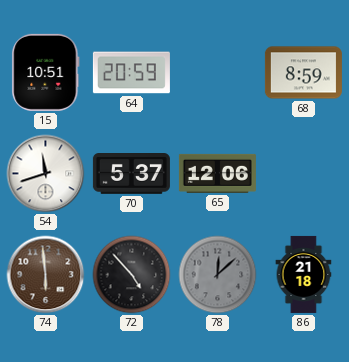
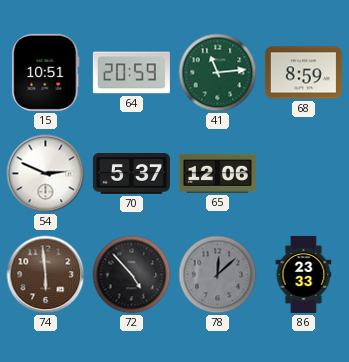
41: none -> 11:14
54: 11:42 -> 2:49
86: 21:18 -> 23:33
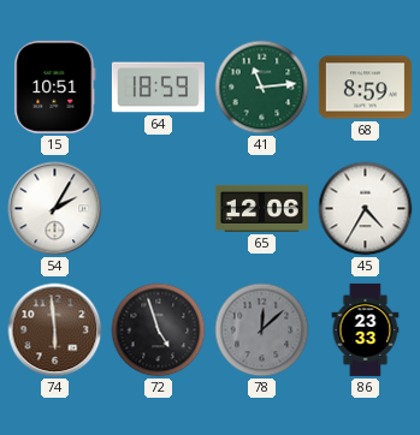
64: 20:59 -> 18:59
54: 2:49 -> 2:05
70: 5:37 -> none
45: none -> 4:35
72: 4:53 -> 4:57
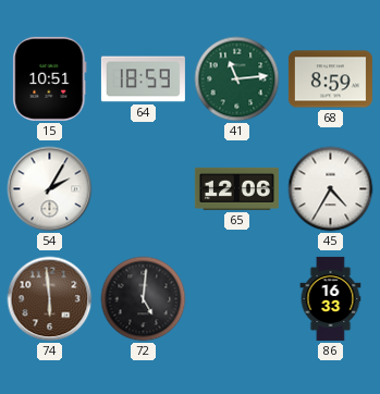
72: 4:57 -> 5:01
78: 12:08 -> none
86: 23:33 -> 16:33
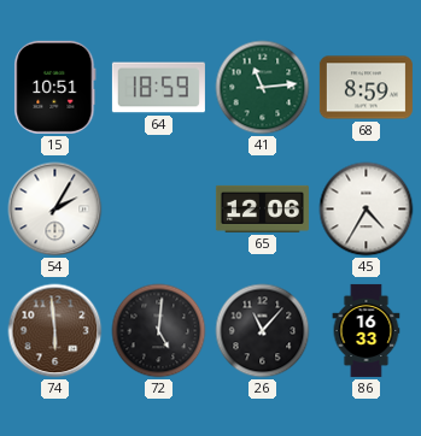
26: none -> 11:07
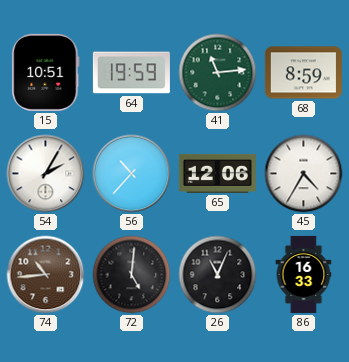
64: 18:59 -> 19:59
56: none -> 10:37
74: 5:59 -> 10:44
26: 11:07 -> 11:04
